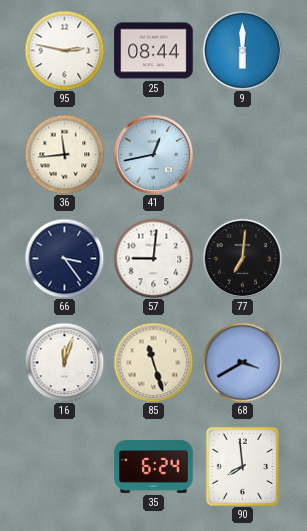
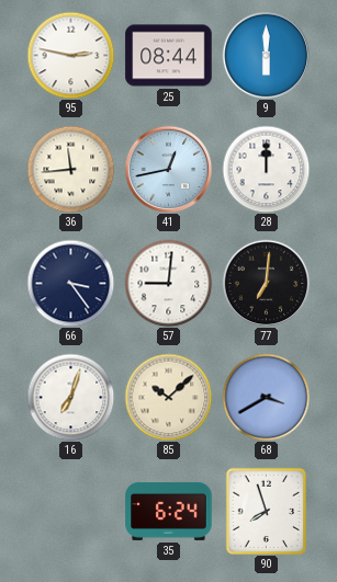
28: none -> 12:00
16: 12:03 -> 7:03
85: 11:27 -> 10:08
90: 7:59 -> 7:57
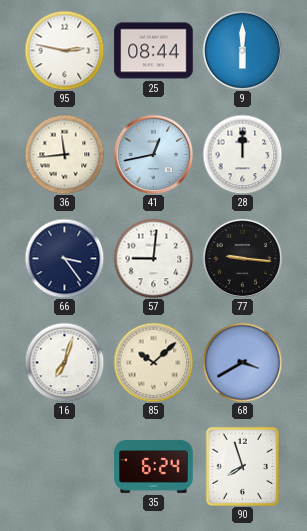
77: 7:01 -> 9:16
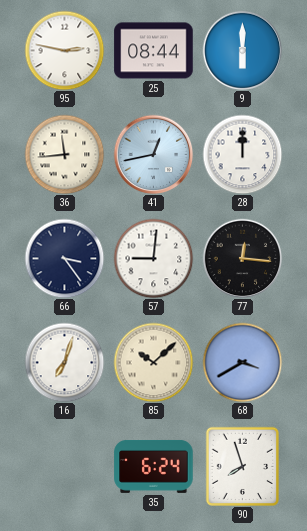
77: 9:16 -> 12:16
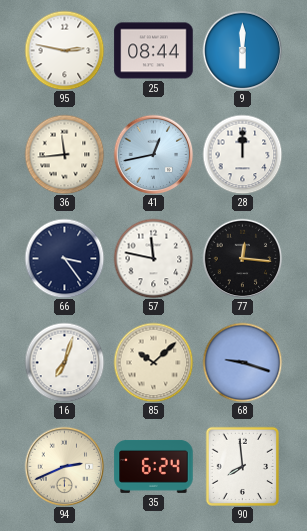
57: 9:01 -> 11:47
68: 3:40 -> 9:18
94: none -> 2:41
90: 7:57 -> 7:59
